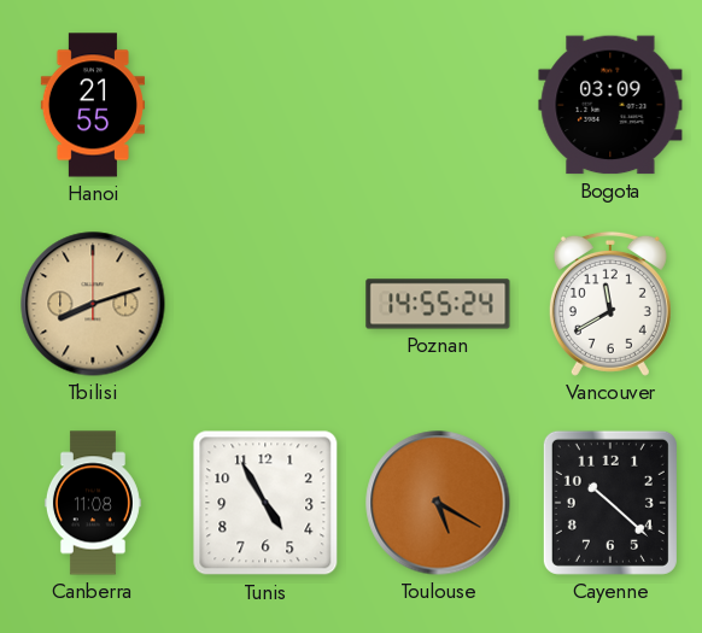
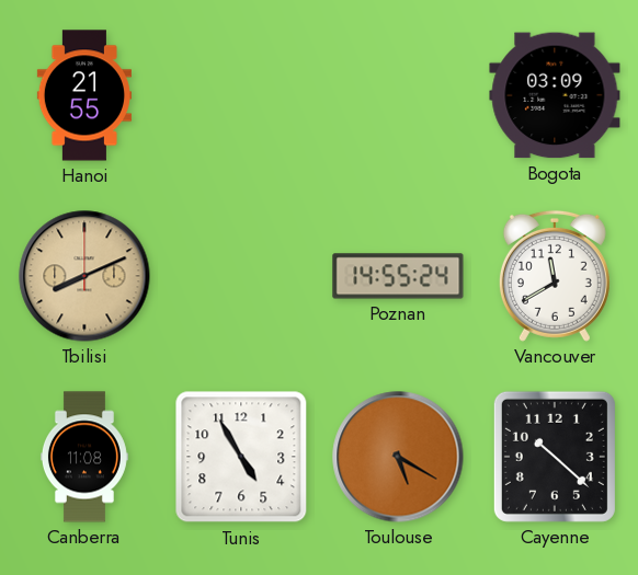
Tbilisi: 8:12 -> 8:11
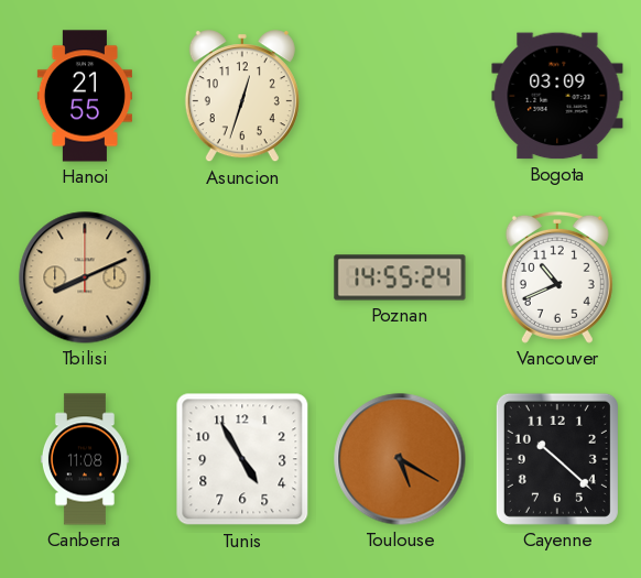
Asuncion: none -> 12:33
Vancouver: 11:40 -> 10:41
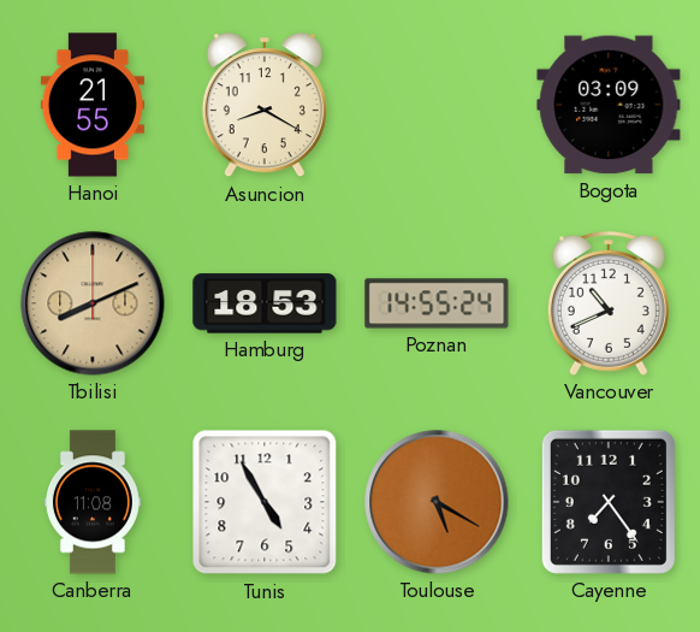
Asuncion: 12:33 -> 8:20
Hamburg: none -> 18:53
Cayenne: 10:22 -> 7:24
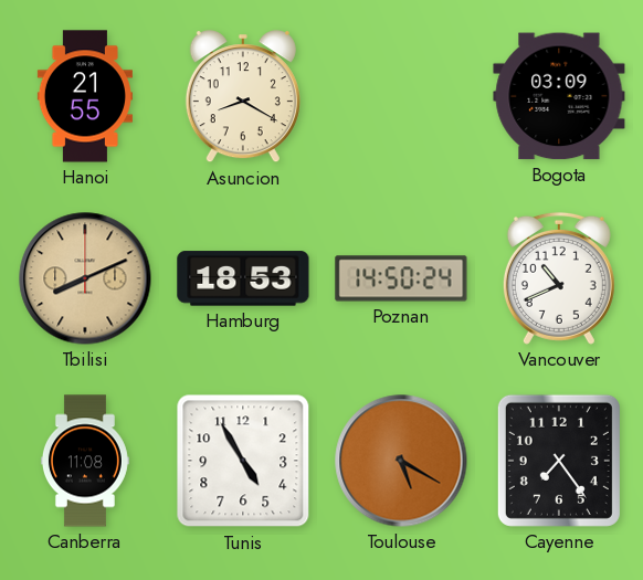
Poznan: 14:55 -> 14:50
